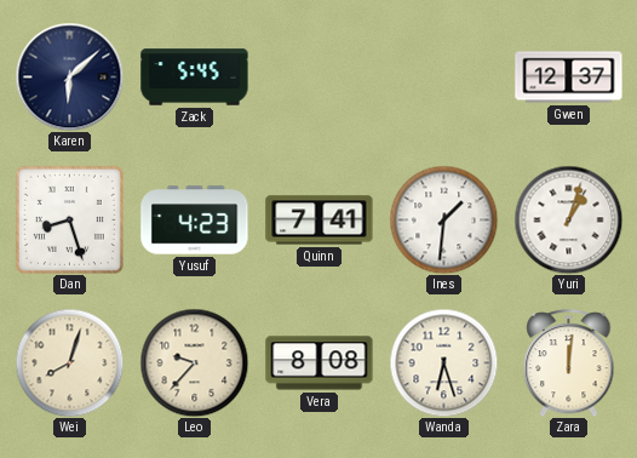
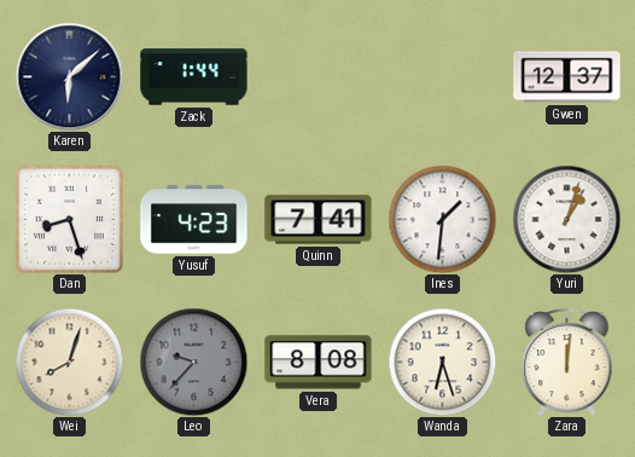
Zack: 5:45 -> 1:44
Leo dial: cream -> grey
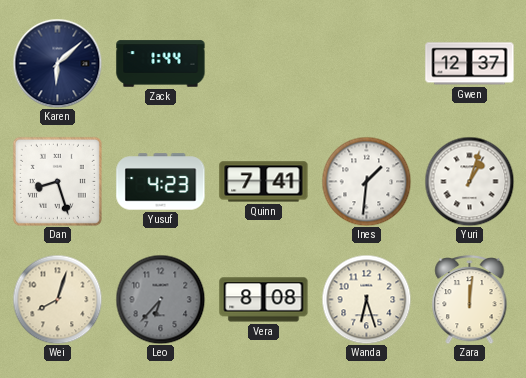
Leo: 9:37 -> 6:37
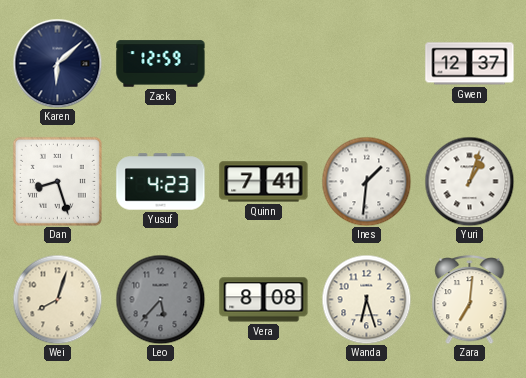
Zack: 1:44 -> 12:59
Leo: 6:37 -> 5:37
Zara: 12:01 -> 7:01
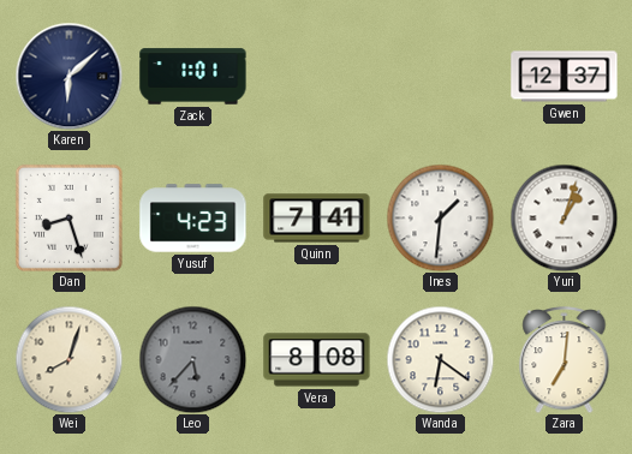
Zack: 12:59 -> 1:01
Wanda: 6:27 -> 6:21
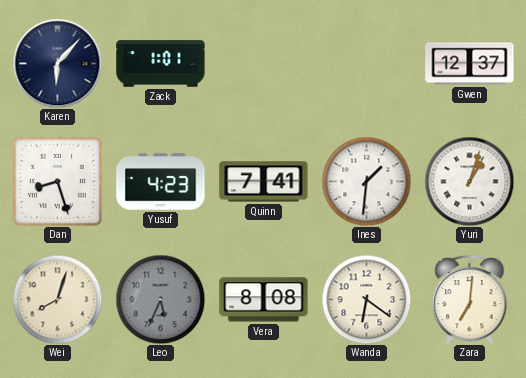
Karen: 6:08 -> 6:07
Leo: 5:37 -> 5:34
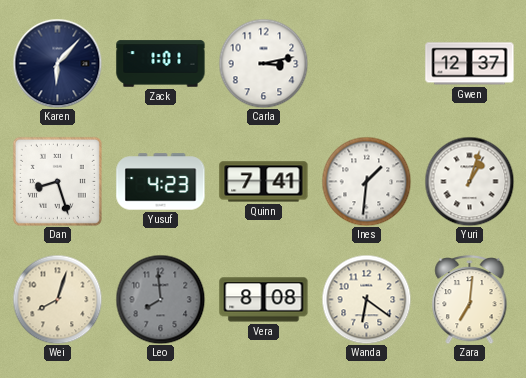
Carla: none -> 3:13
Leo: 5:34 -> 7:59
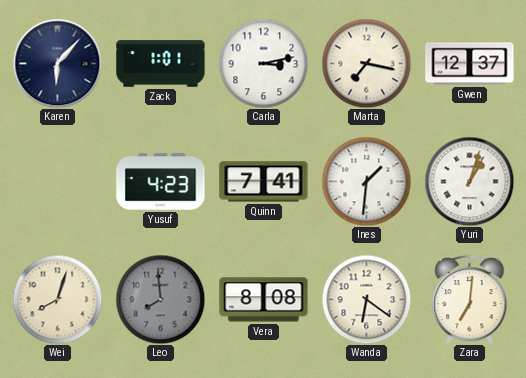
Marta: none -> 7:17
Dan: 8:27 -> none
